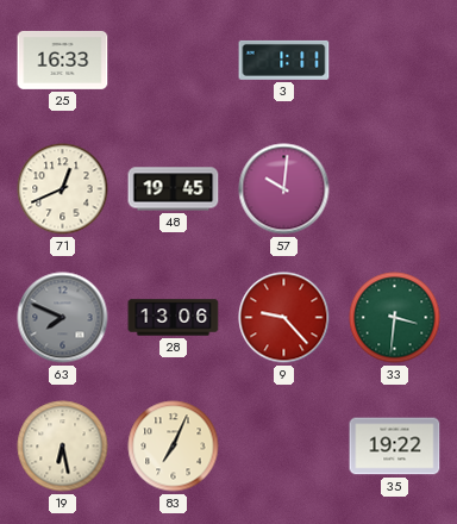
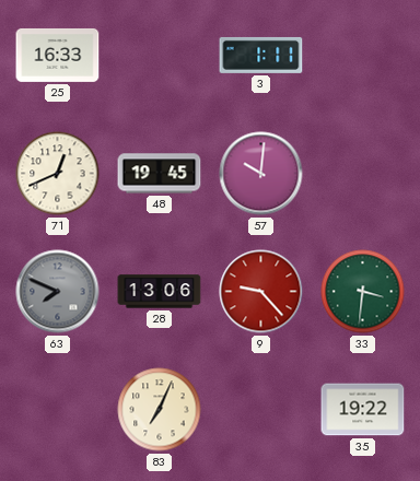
19: 6:28 -> none
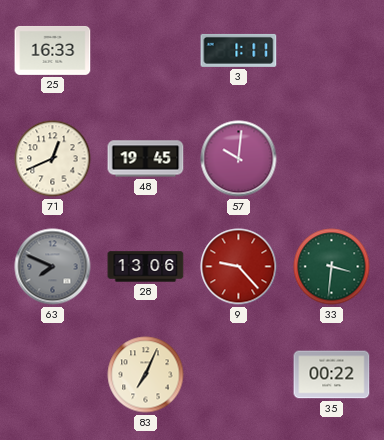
35: 19:22 -> 00:22
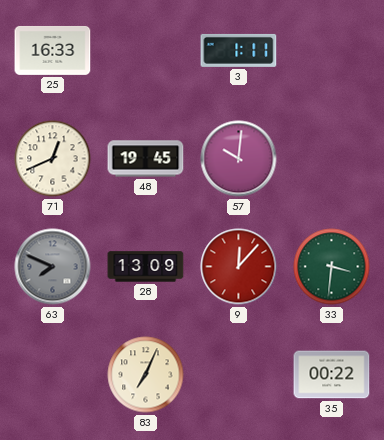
28: 13:06 -> 13:09
9: 9:23 -> 12:07
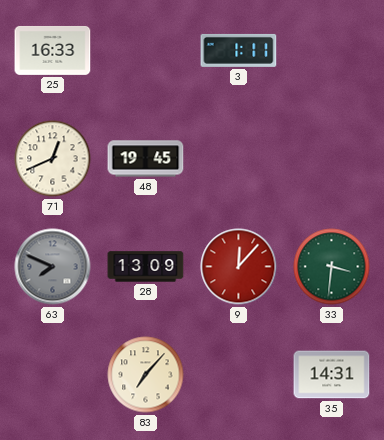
57: 10:01 -> none
83: 7:04 -> 7:07
35: 00:22 -> 14:31
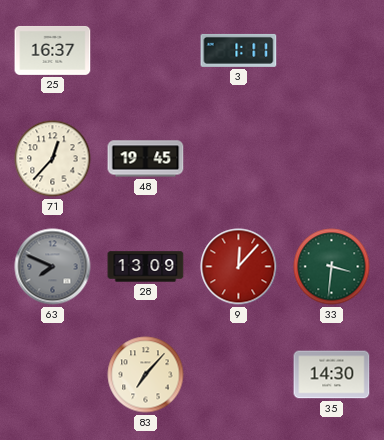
25: 16:33 -> 16:37
71: 12:41 -> 12:37
35: 14:31 -> 14:30
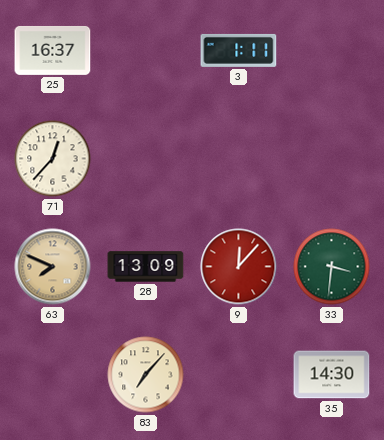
48: 19:45 -> none
63 dial: grey -> champagne
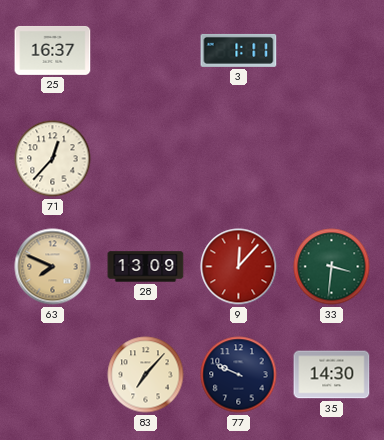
77: none -> 9:49
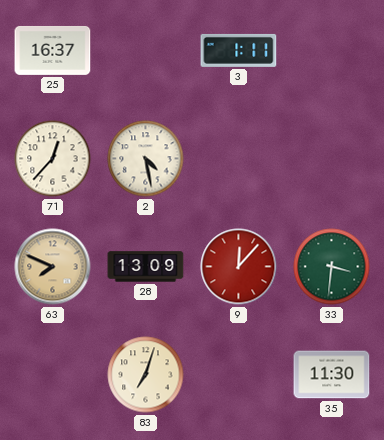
2: none -> 4:28
83: 7:07 -> 7:03
77: 9:49 -> none
35: 14:30 -> 11:30
